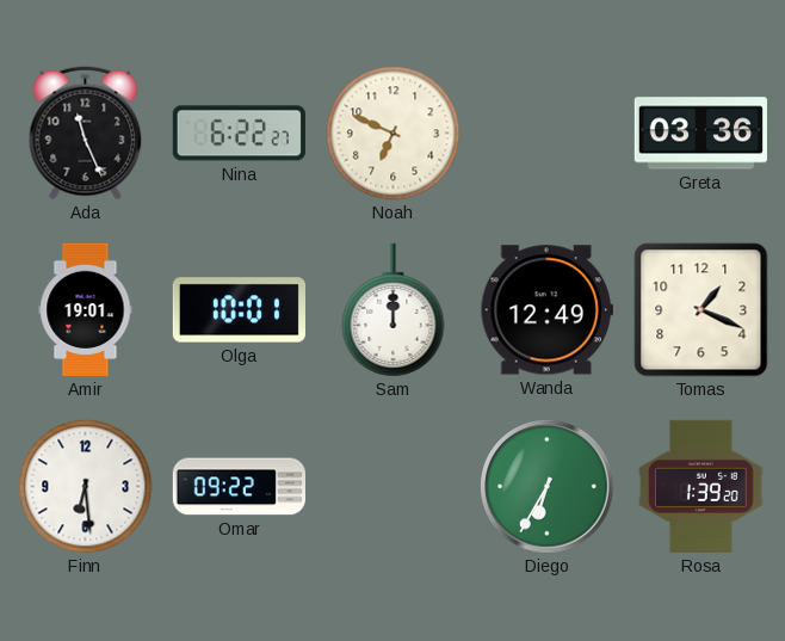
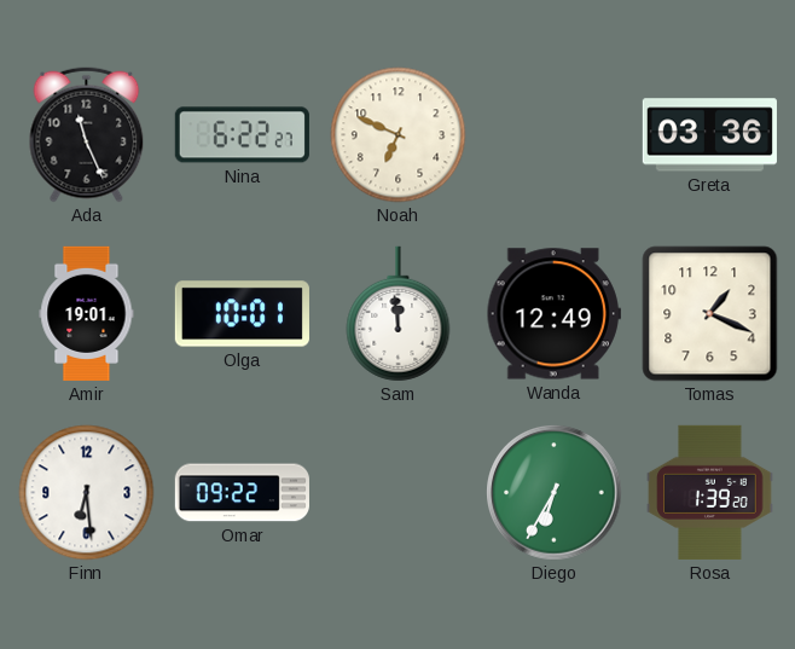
Sam: 12:00 -> 11:59
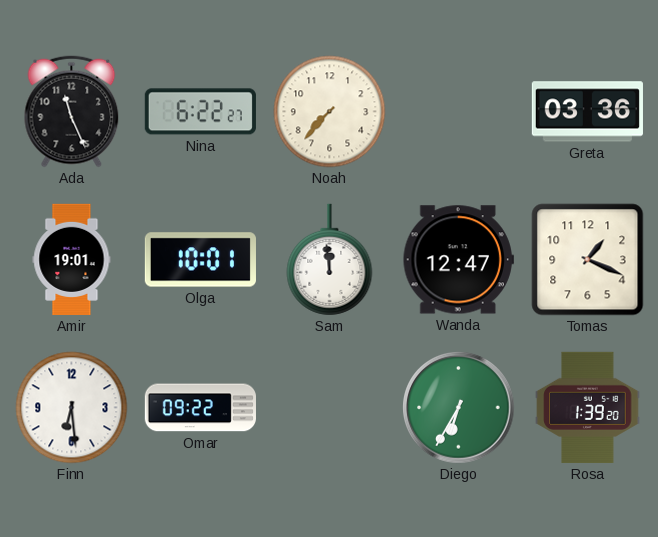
Noah: 6:49 -> 7:37
Wanda: 12:49 -> 12:47
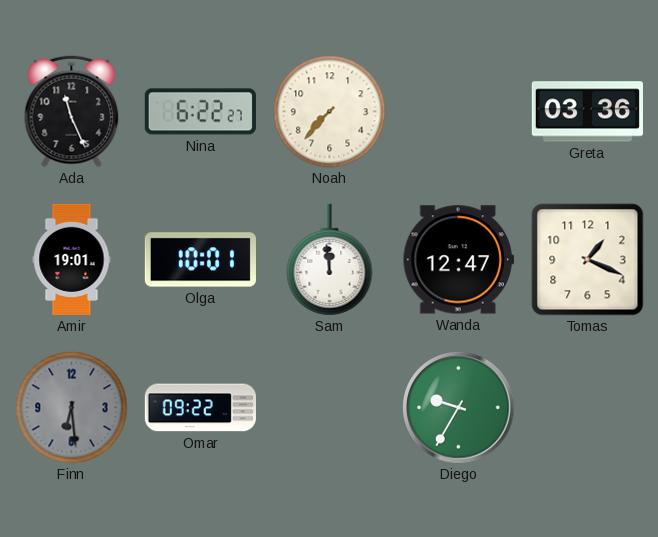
Finn dial: white -> grey
Diego: 6:35 -> 9:35
Rosa: 1:39 -> none
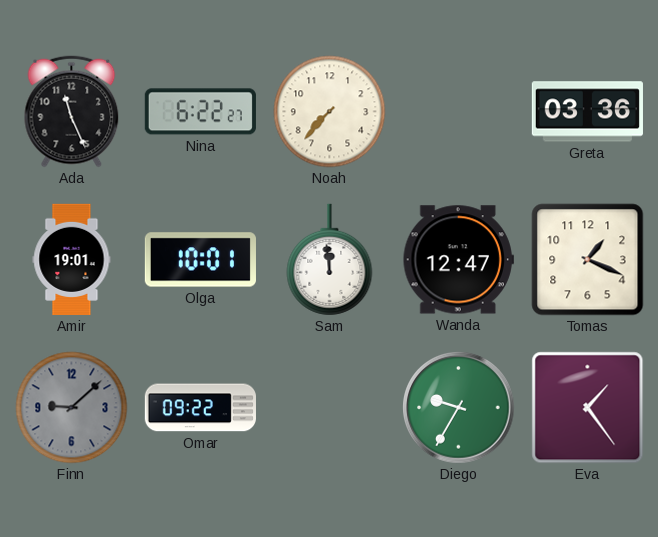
Finn: 6:29 -> 9:08
Eva: none -> 1:24
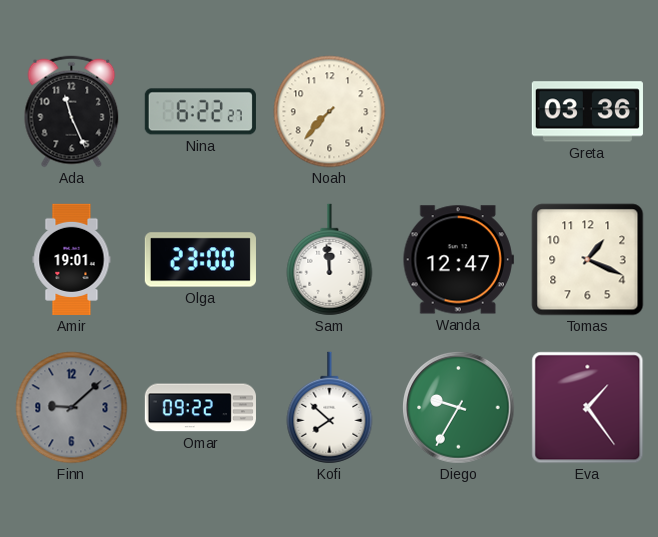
Olga: 10:01 -> 23:00
Kofi: none -> 7:52
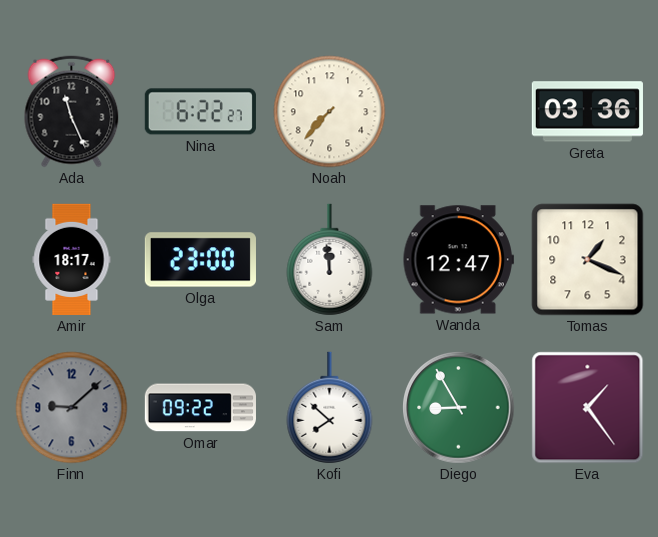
Amir: 19:01 -> 18:17
Diego: 9:35 -> 8:55
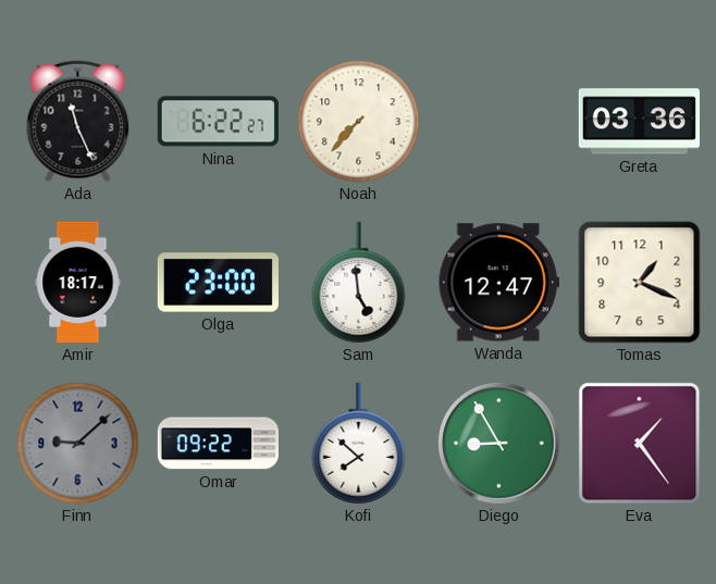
Sam: 11:59 -> 4:59
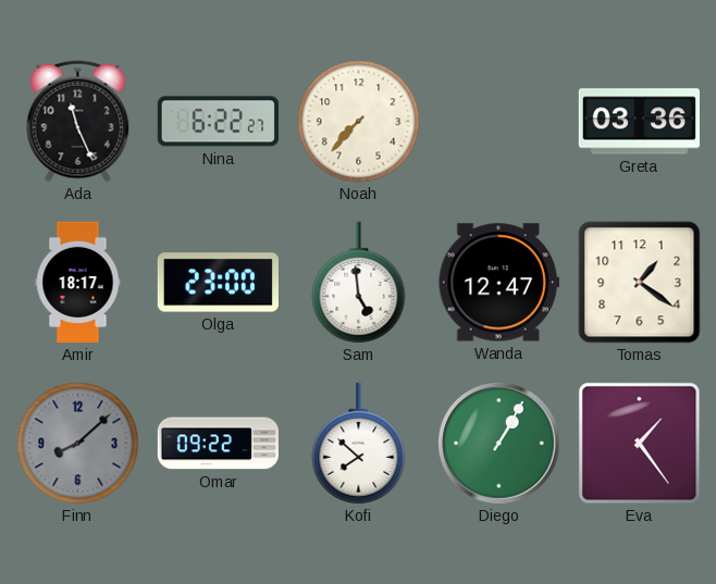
Tomas: 1:19 -> 1:21
Finn: 9:08 -> 8:08
Diego: 8:55 -> 1:05
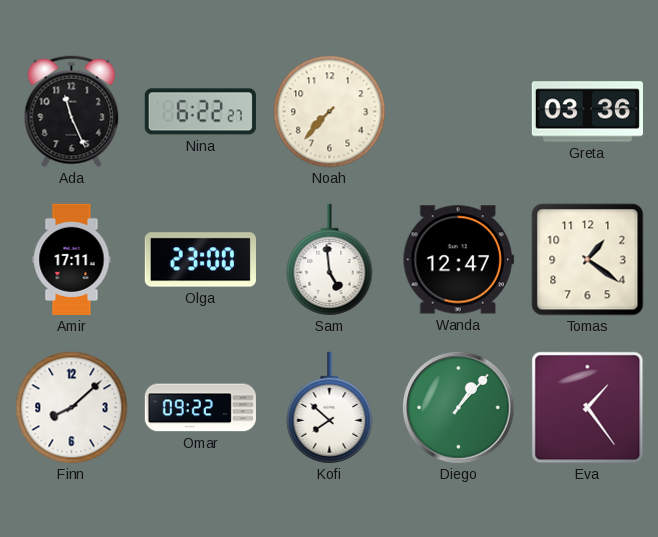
Amir: 18:17 -> 17:11
Finn dial: grey -> white
Diego: 1:05 -> 1:07
